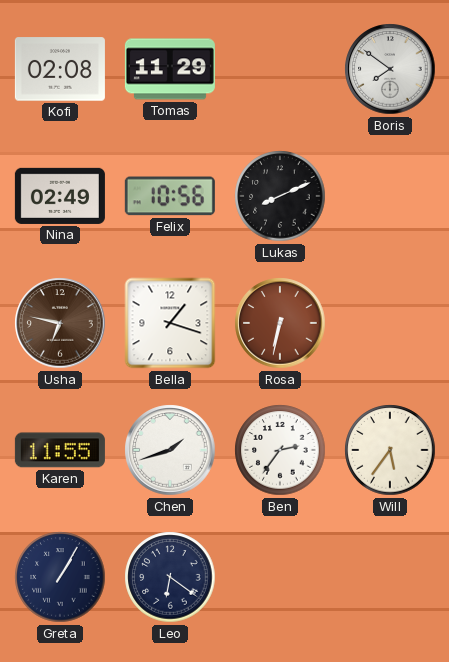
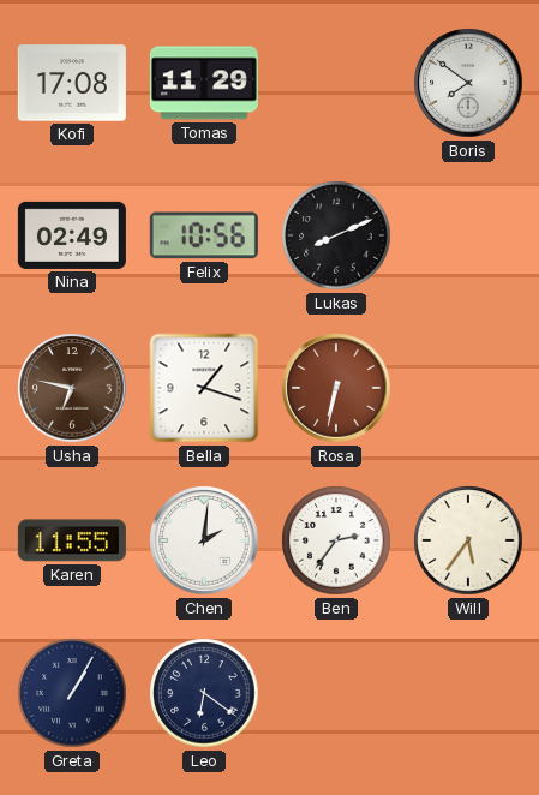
Kofi: 02:08 -> 17:08
Chen: 1:42 -> 2:01
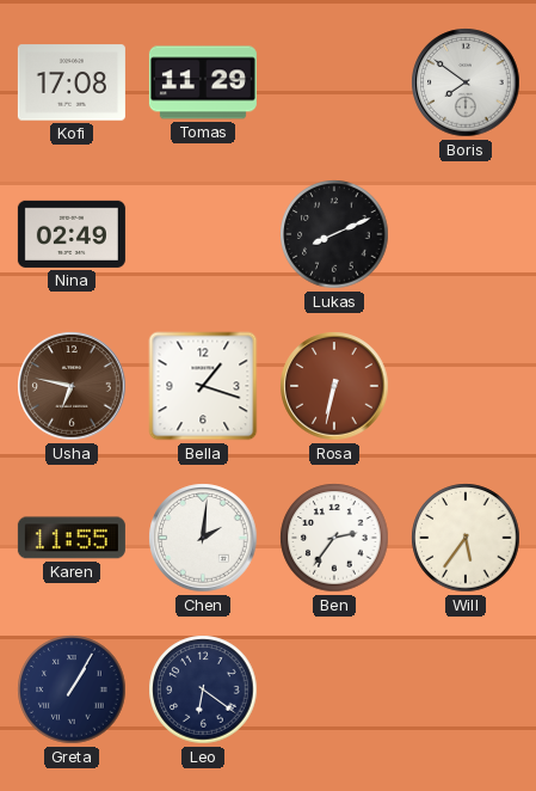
Felix: 10:56 -> none
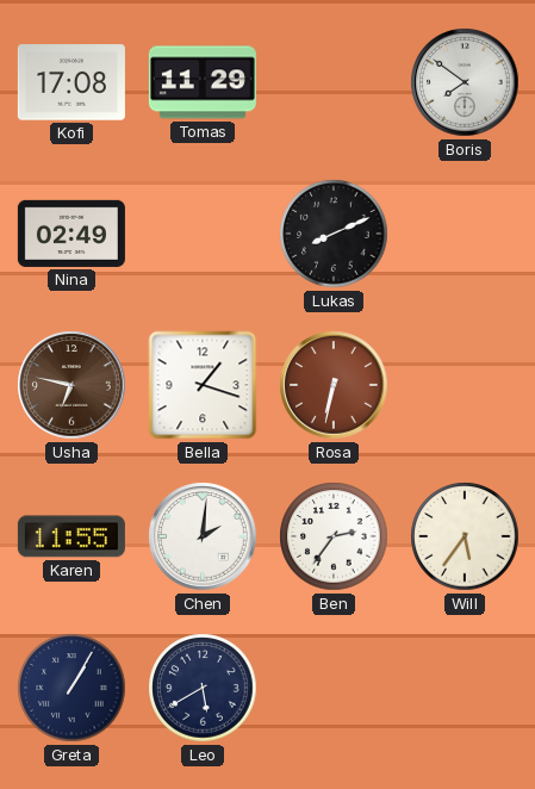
Leo: 6:21 -> 5:40
